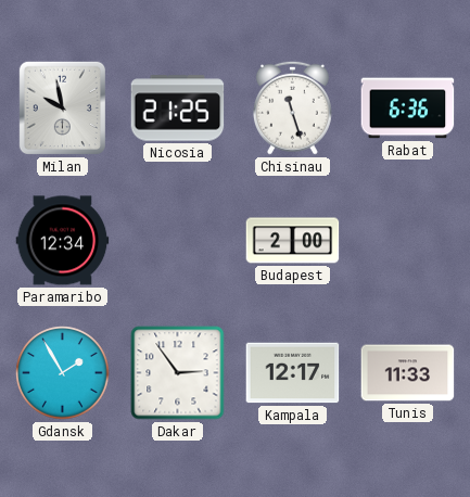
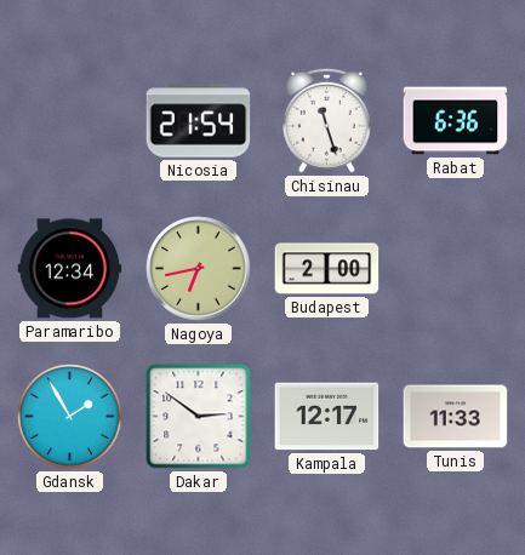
Milan: 9:58 -> none
Nicosia: 21:25 -> 21:54
Nagoya: none -> 6:43
Dakar: 2:54 -> 2:51
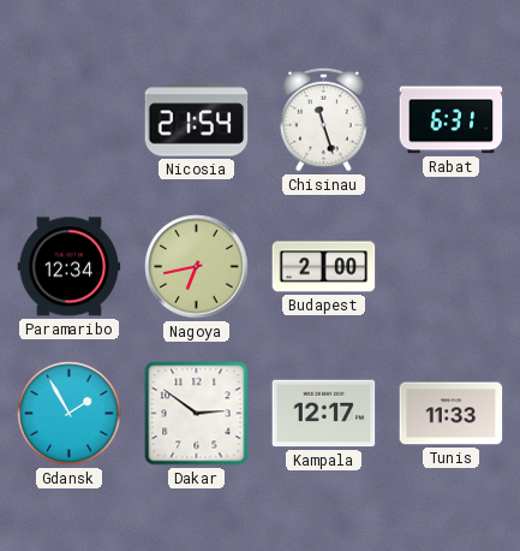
Rabat: 6:36 -> 6:31
